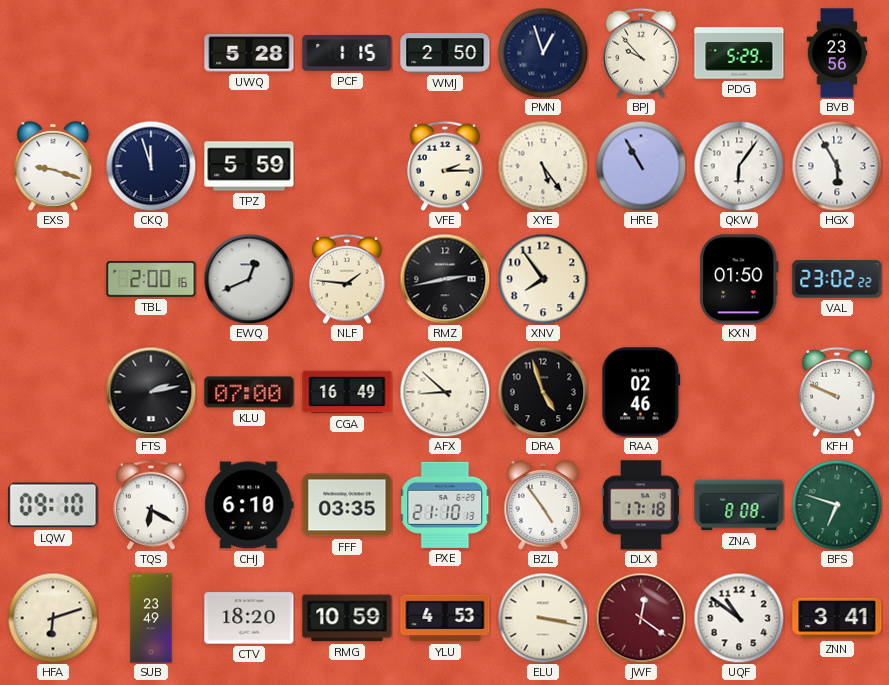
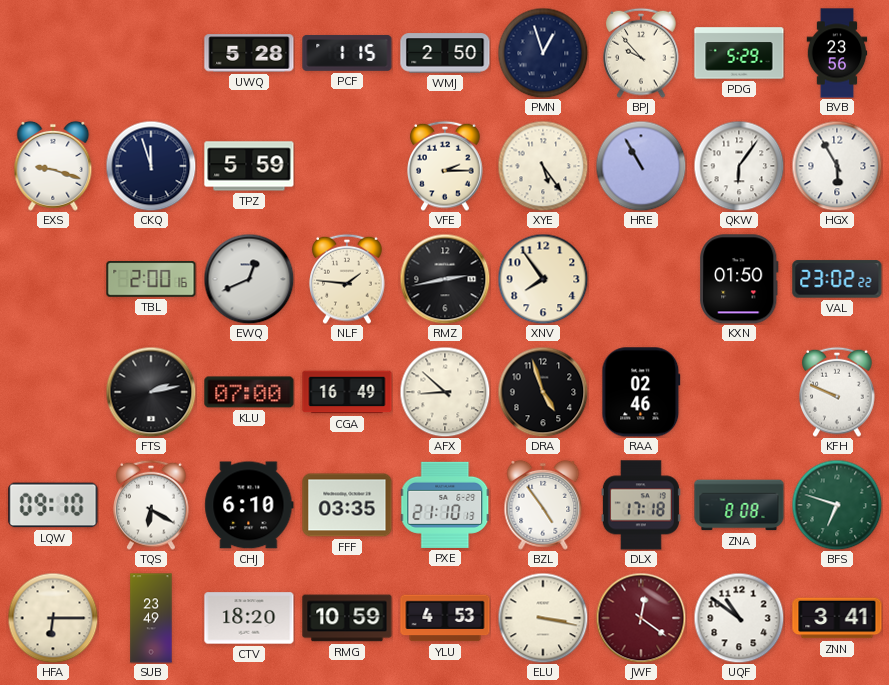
HFA: 6:12 -> 6:15
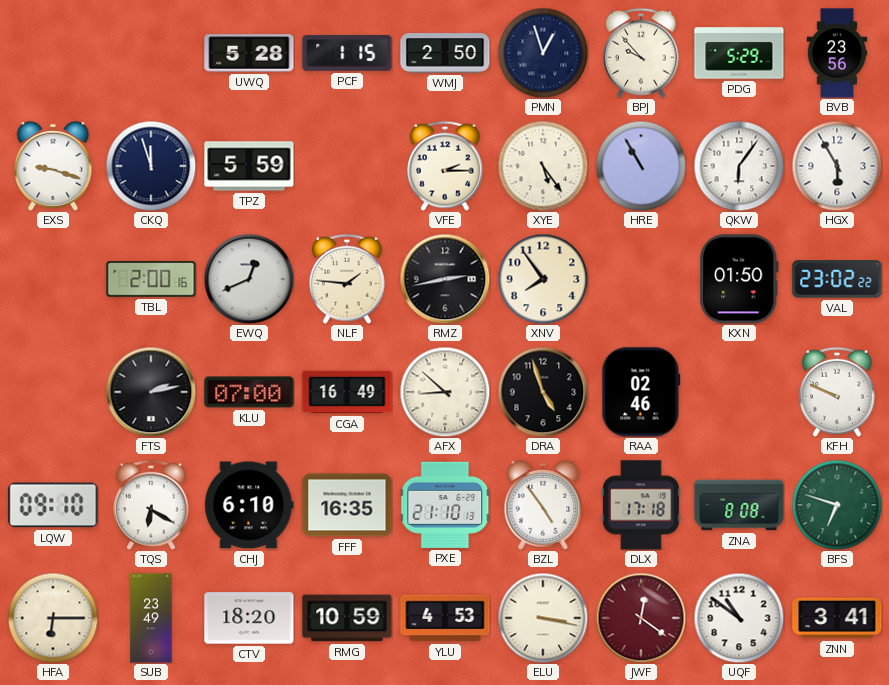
FFF: 03:35 -> 16:35
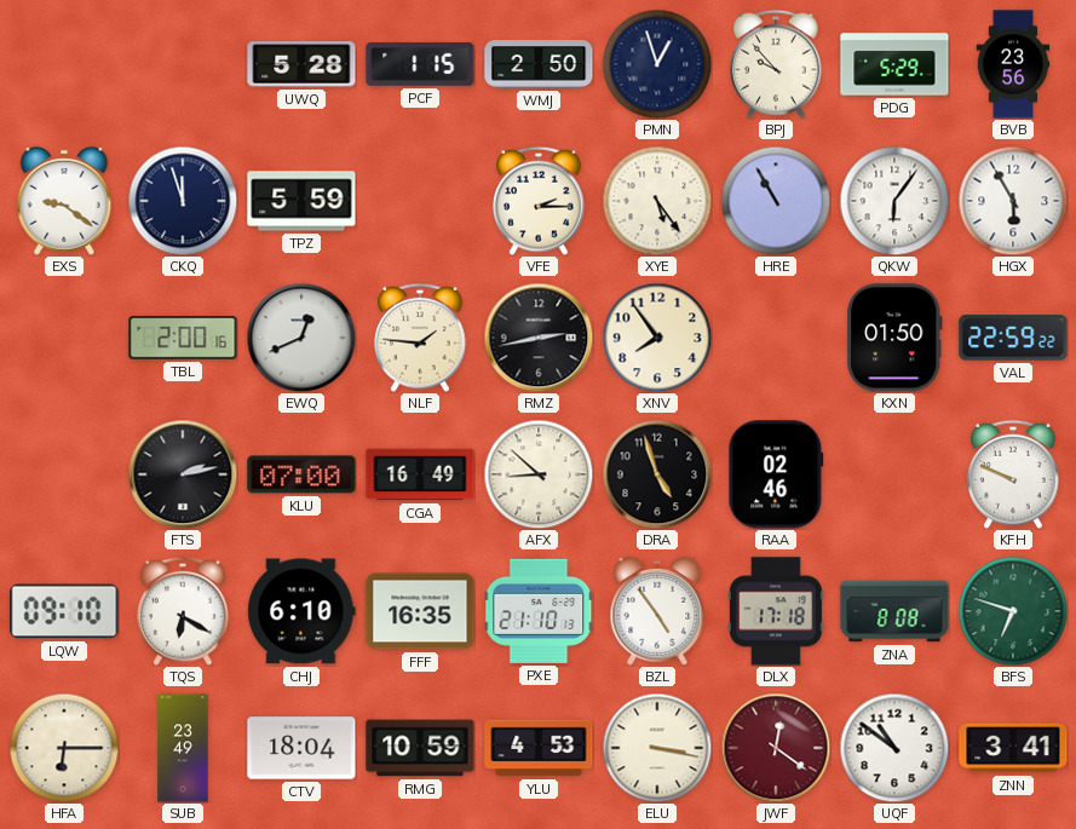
EXS: 9:18 -> 9:21
VAL: 23:02 -> 22:59
CTV: 18:20 -> 18:04
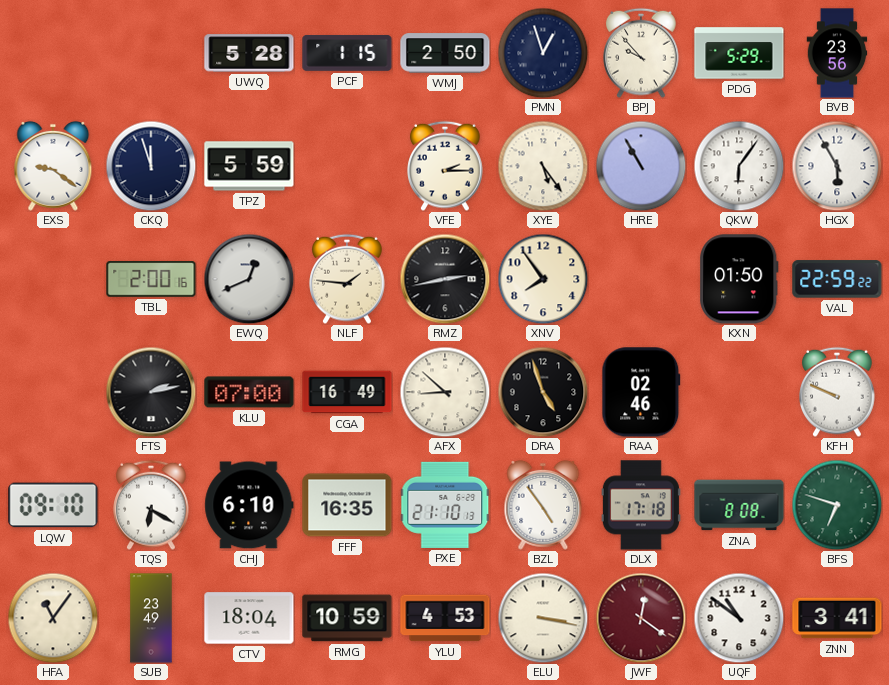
HFA: 6:15 -> 11:06
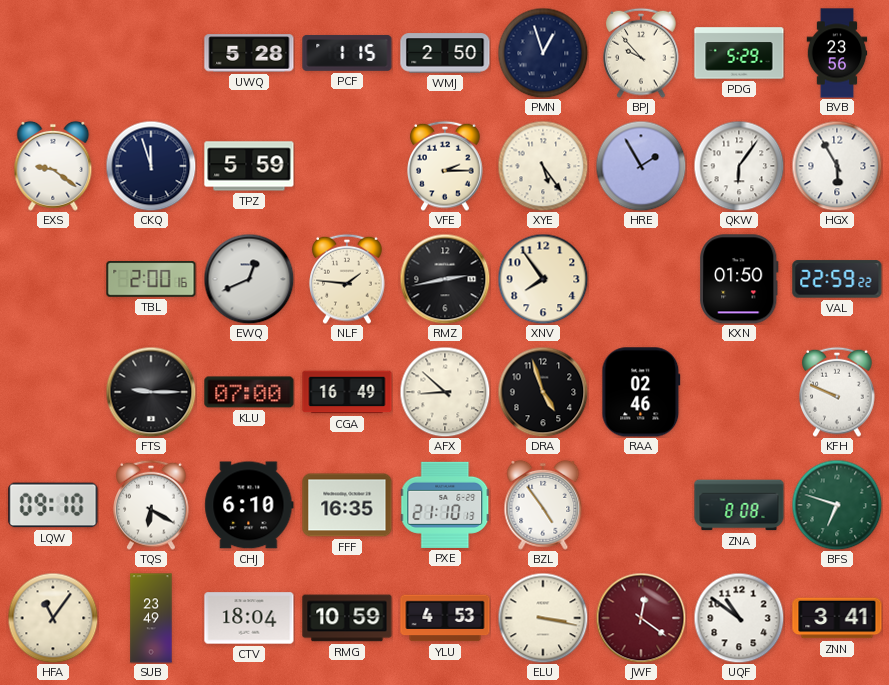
HRE: 10:55 -> 1:55
FTS: 2:13 -> 9:15
DLX: 17:18 -> none
